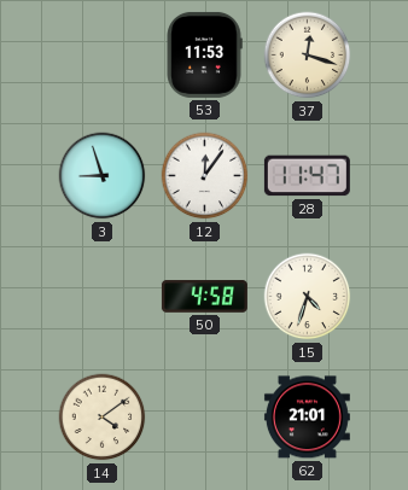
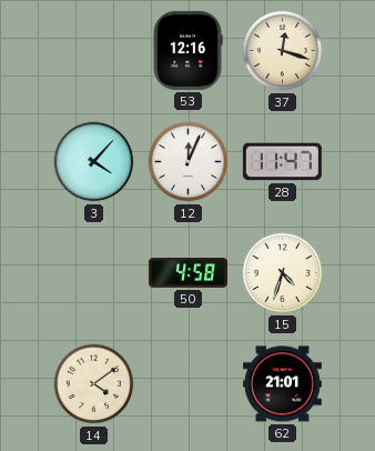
53: 11:53 -> 12:16
3: 8:57 -> 4:07
12: 12:06 -> 12:04
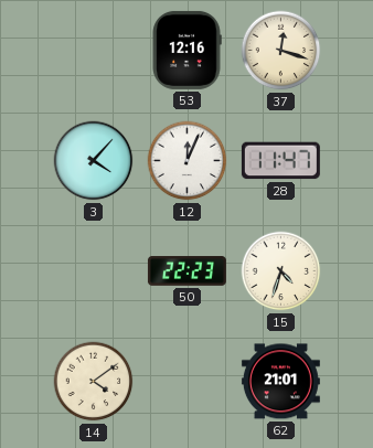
50: 4:58 -> 22:23
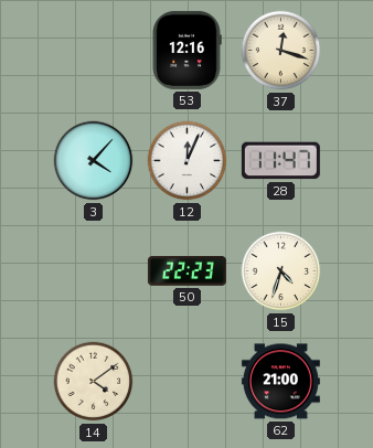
62: 21:01 -> 21:00
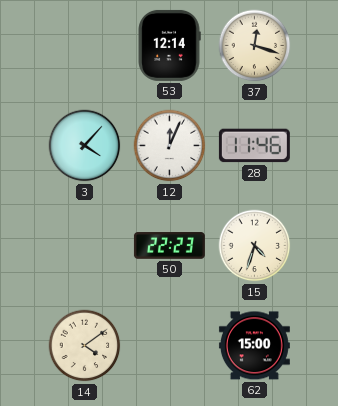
53: 12:16 -> 12:14
28: 11:47 -> 11:46
62: 21:00 -> 15:00
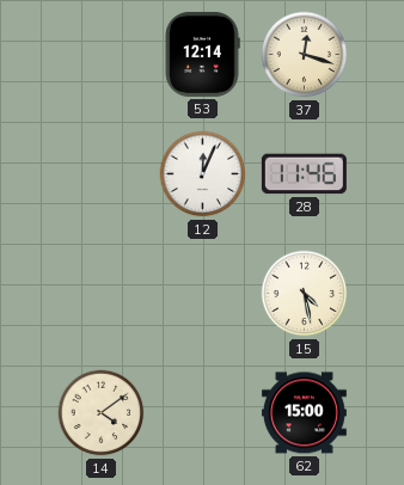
3: 4:07 -> none
50: 22:23 -> none
15: 4:33 -> 4:28
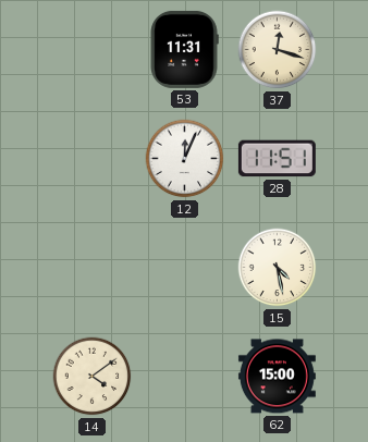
53: 12:14 -> 11:31
28: 11:46 -> 11:51
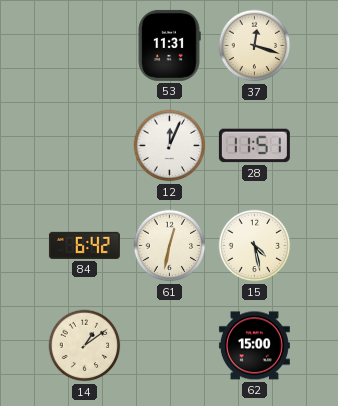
84: none -> 6:42
61: none -> 12:32
14: 4:09 -> 1:09
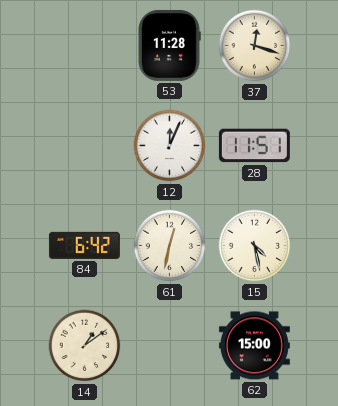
53: 11:31 -> 11:28
